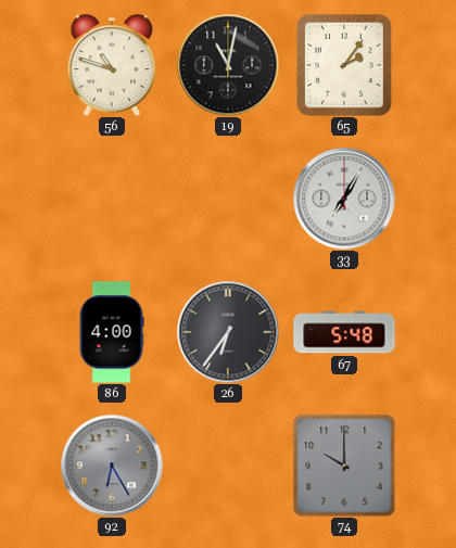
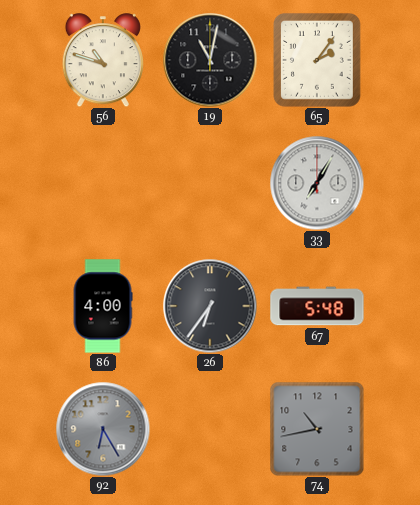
74: 10:00 -> 10:43
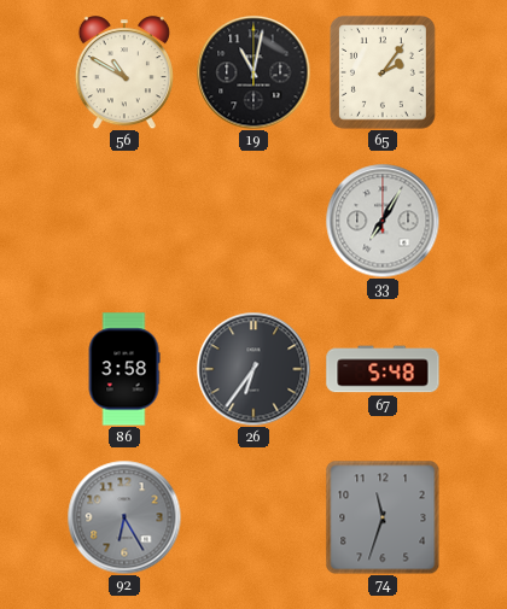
56: 10:48 -> 10:50
86: 4:00 -> 3:58
74: 10:43 -> 11:33
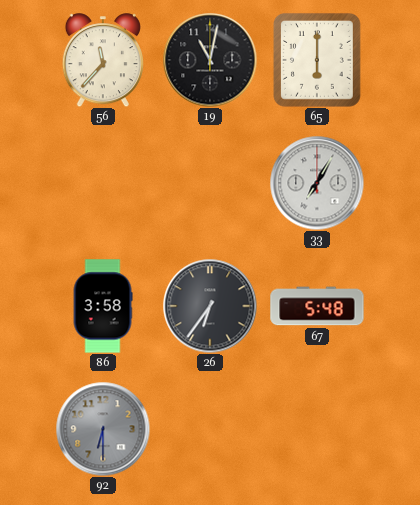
56: 10:50 -> 11:37
65: 2:06 -> 6:00
92: 6:25 -> 6:30
74: 11:33 -> none
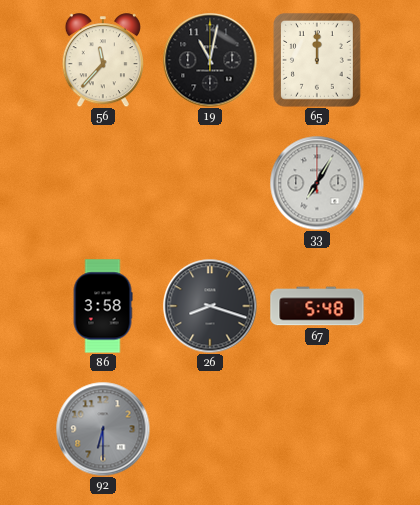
65: 6:00 -> 12:00
26: 6:36 -> 8:18
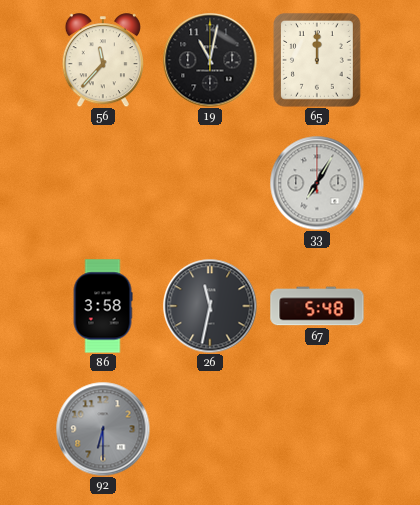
26: 8:18 -> 11:32
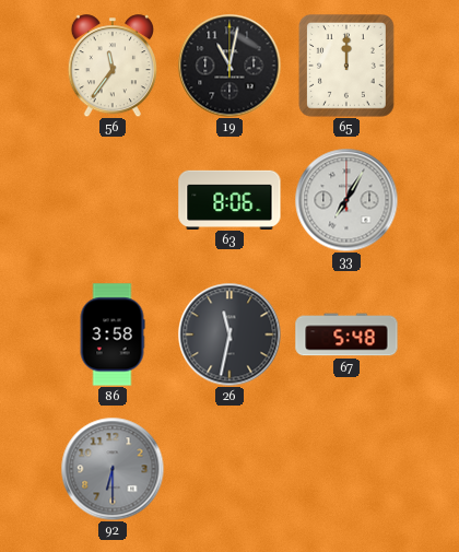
56: 11:37 -> 11:36
63: none -> 8:06
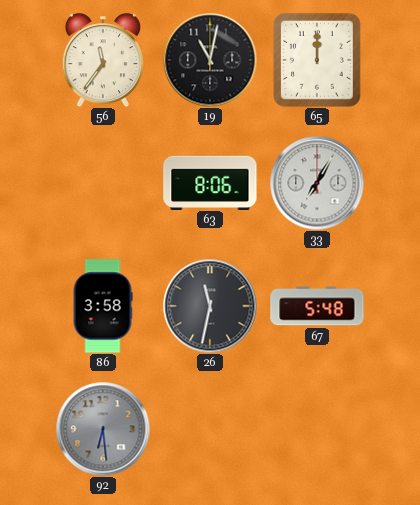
92: 6:30 -> 6:29
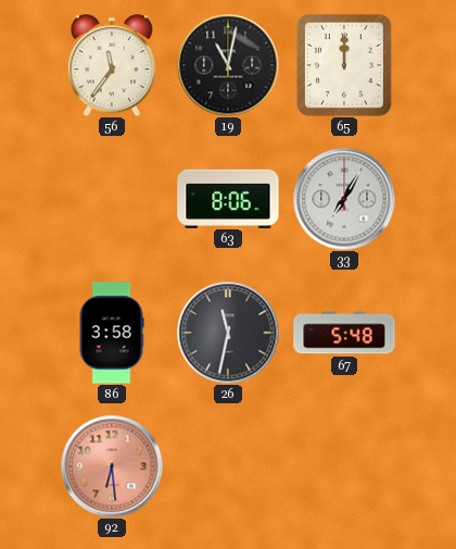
92 dial: grey -> salmon
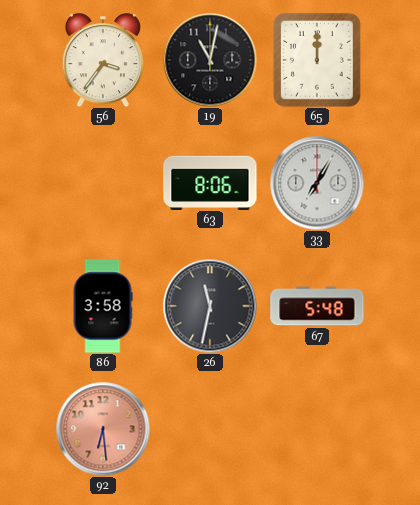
56: 11:36 -> 3:36
